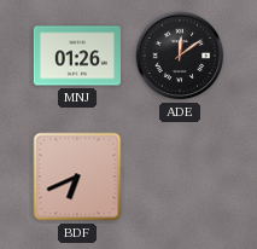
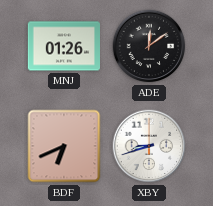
XBY: none -> 8:42
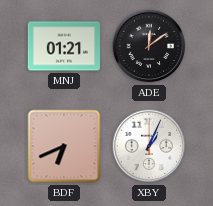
MNJ: 01:26 -> 01:21
XBY: 8:42 -> 1:04
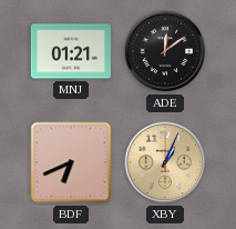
XBY dial: white -> champagne
